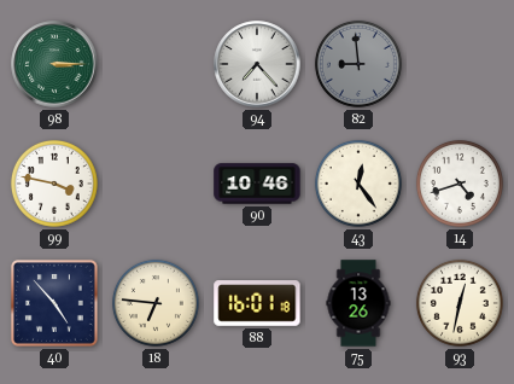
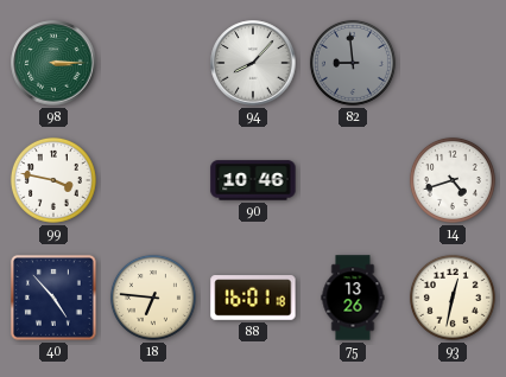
94: 7:23 -> 8:07
43: 12:24 -> none
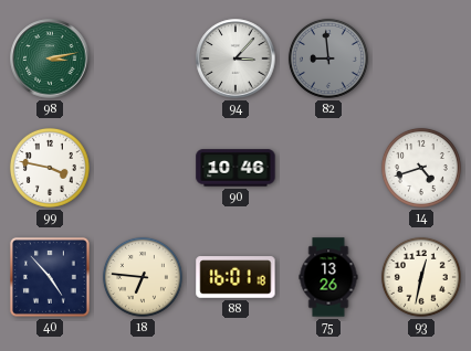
98: 3:15 -> 3:13
94: 8:07 -> 3:07
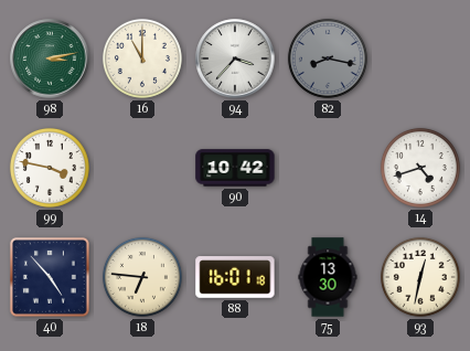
16: none -> 11:00
94: 3:07 -> 3:37
82: 8:59 -> 8:17
90: 10:46 -> 10:42
75: 13:26 -> 13:30
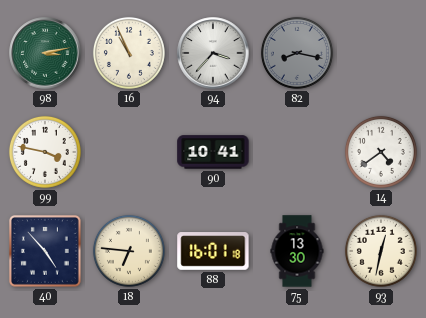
16: 11:00 -> 10:56
90: 10:42 -> 10:41
14: 4:42 -> 4:39
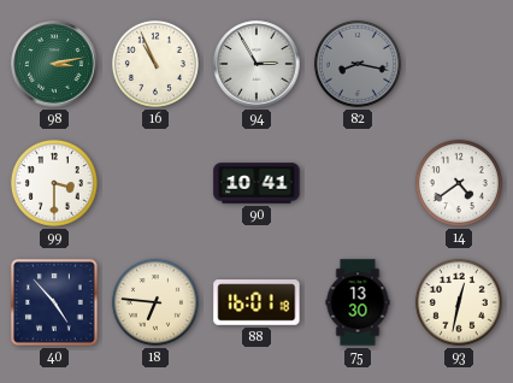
94: 3:37 -> 2:55
99: 3:47 -> 3:30
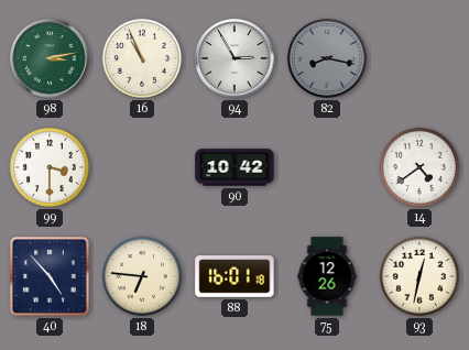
90: 10:41 -> 10:42
75: 13:30 -> 12:26
